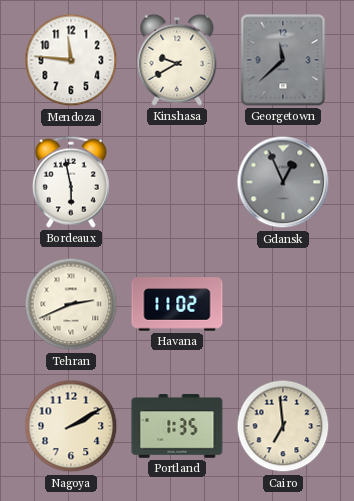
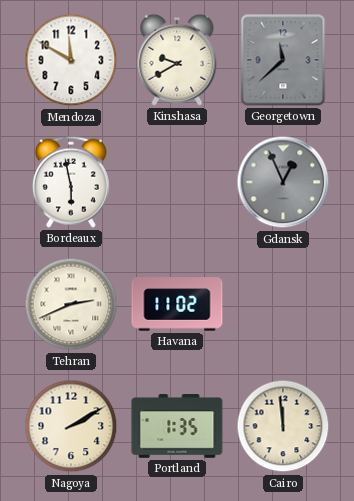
Mendoza: 11:46 -> 11:50
Cairo: 6:59 -> 11:59
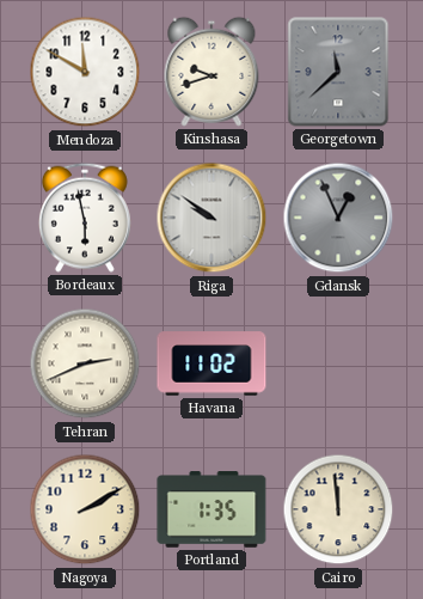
Kinshasa: 9:40 -> 9:42
Riga: none -> 9:51
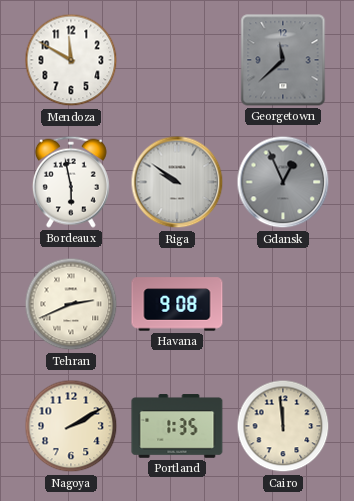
Kinshasa: 9:42 -> none
Havana: 11:02 -> 9:08
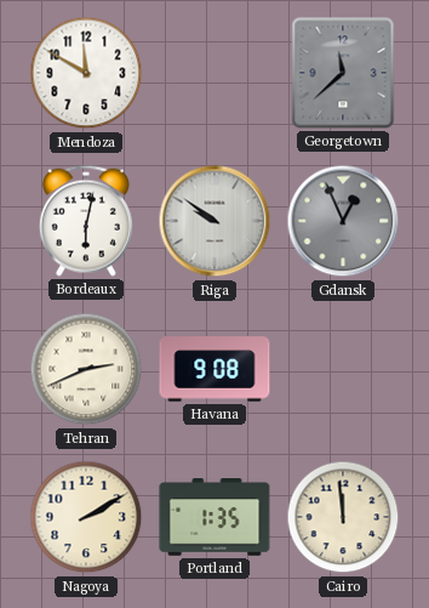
Bordeaux: 5:58 -> 6:02
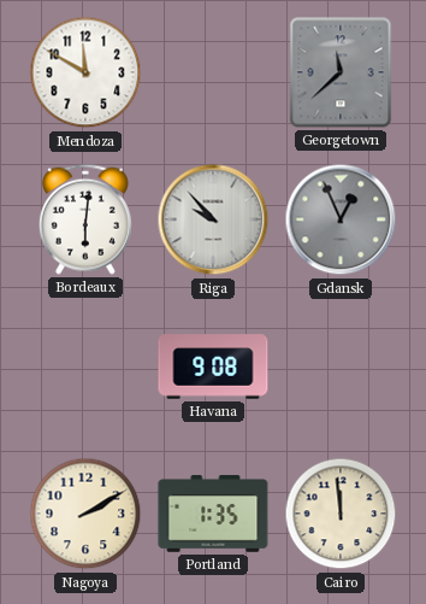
Bordeaux: 6:02 -> 6:01
Riga: 9:51 -> 9:53
Tehran: 2:41 -> none
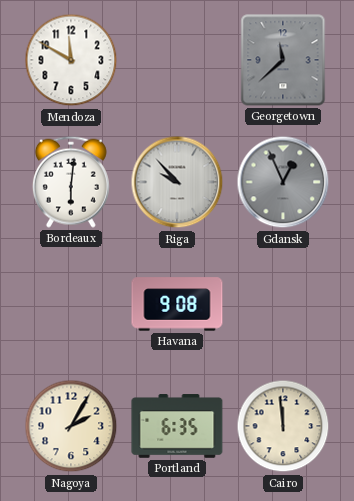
Nagoya: 2:10 -> 2:05
Portland: 1:35 -> 6:35
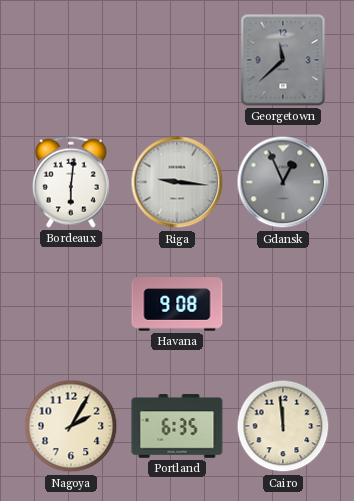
Mendoza: 11:50 -> none
Riga: 9:53 -> 9:16
